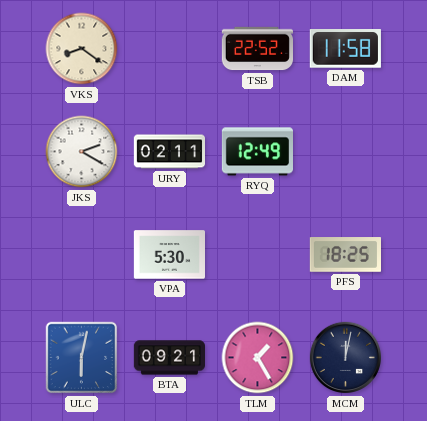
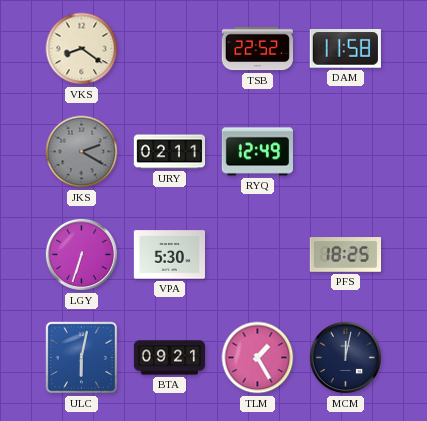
JKS dial: white -> grey
LGY: none -> 6:33
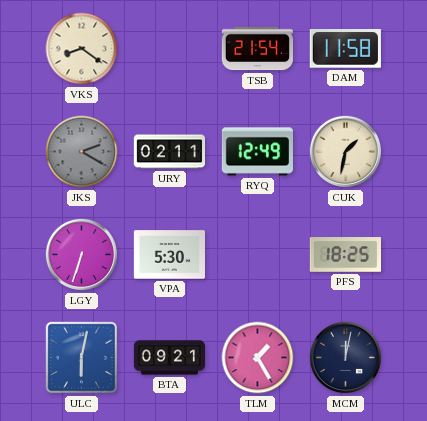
TSB: 22:52 -> 21:54
CUK: none -> 1:32
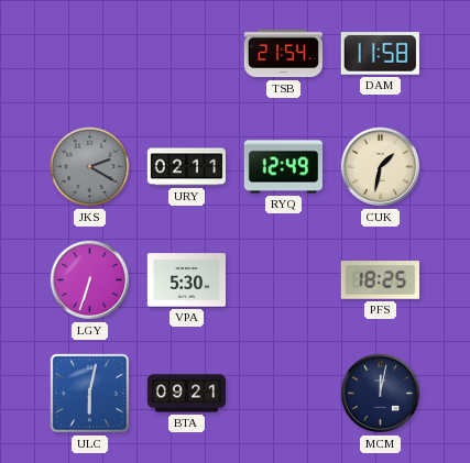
VKS: 8:21 -> none
TLM: 1:25 -> none
